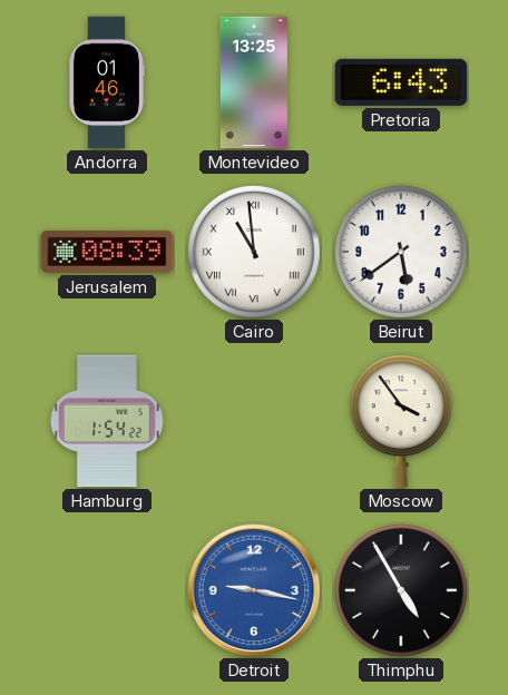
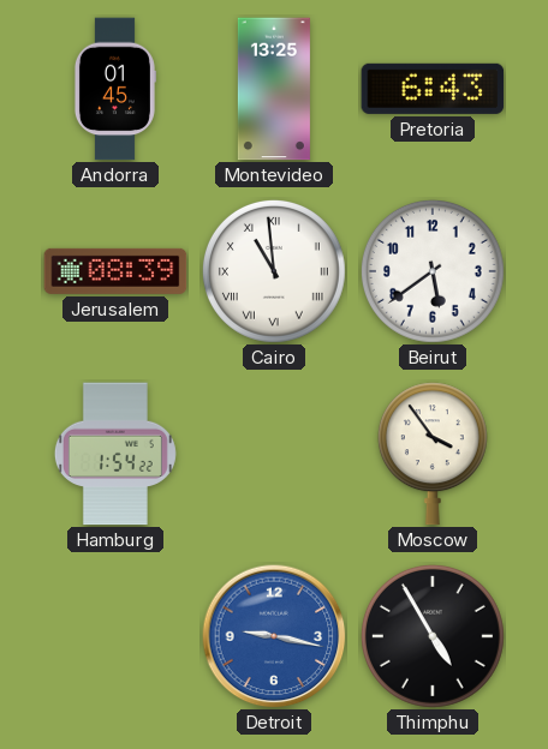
Andorra: 01:46 -> 01:45
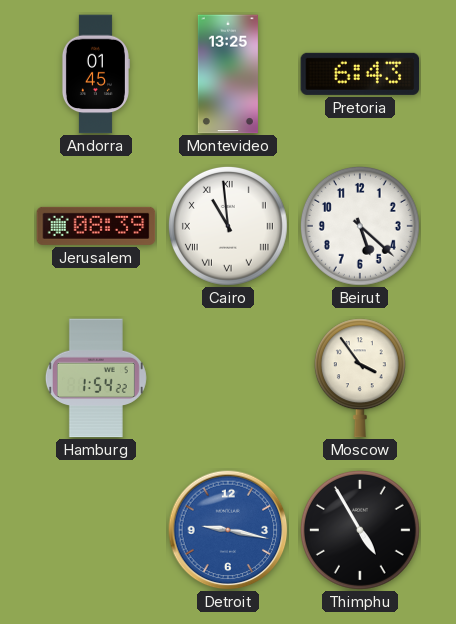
Beirut: 5:39 -> 5:22
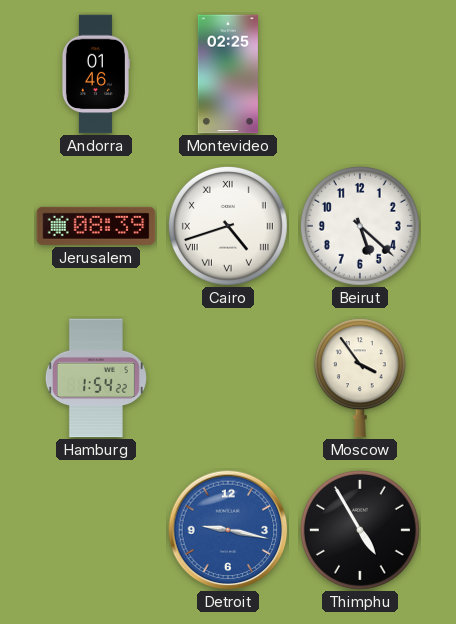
Andorra: 01:45 -> 01:46
Montevideo: 13:25 -> 02:25
Pretoria: 6:43 -> none
Cairo: 10:59 -> 4:42
